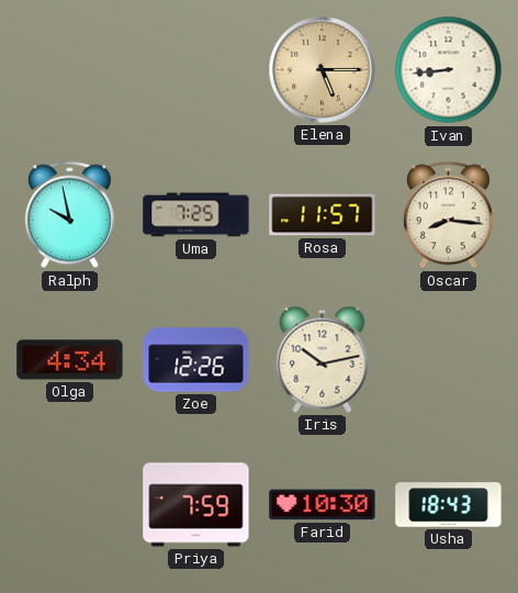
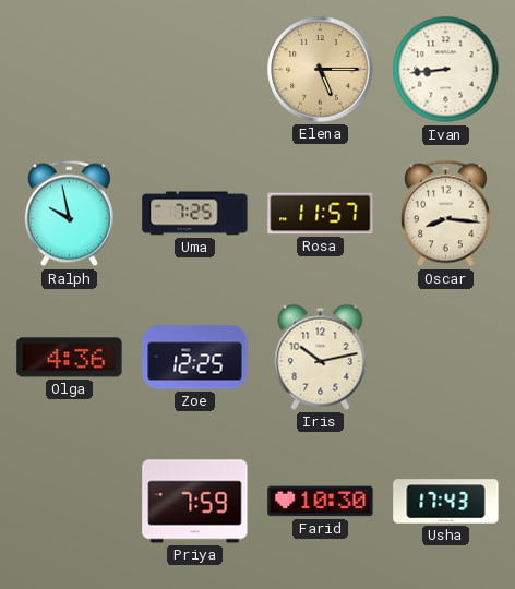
Olga: 4:34 -> 4:36
Zoe: 12:26 -> 12:25
Usha: 18:43 -> 17:43
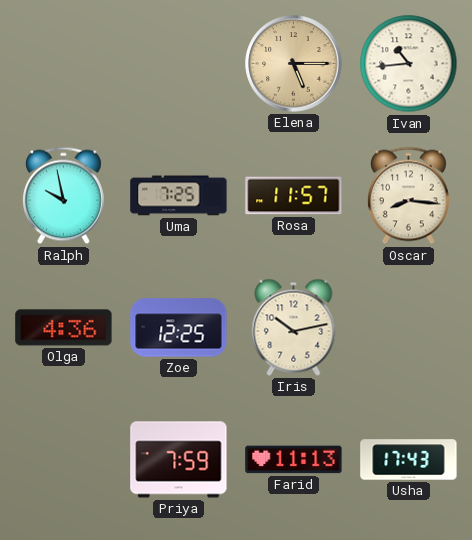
Ivan: 8:44 -> 10:44
Farid: 10:30 -> 11:13
